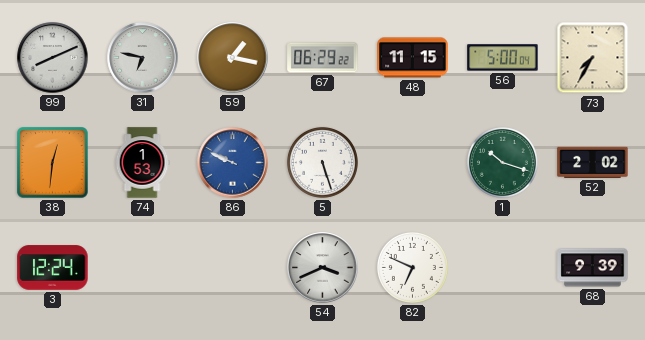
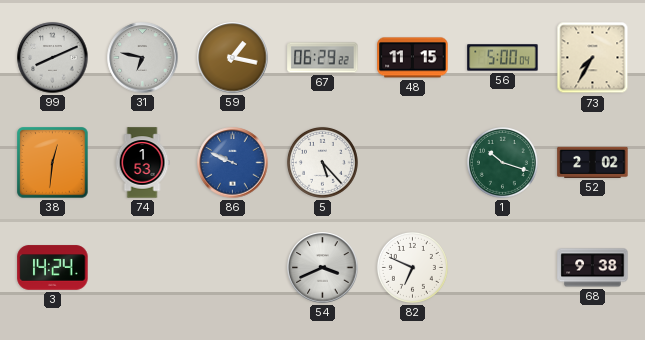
5: 5:27 -> 5:23
3: 12:24 -> 14:24
68: 9:39 -> 9:38
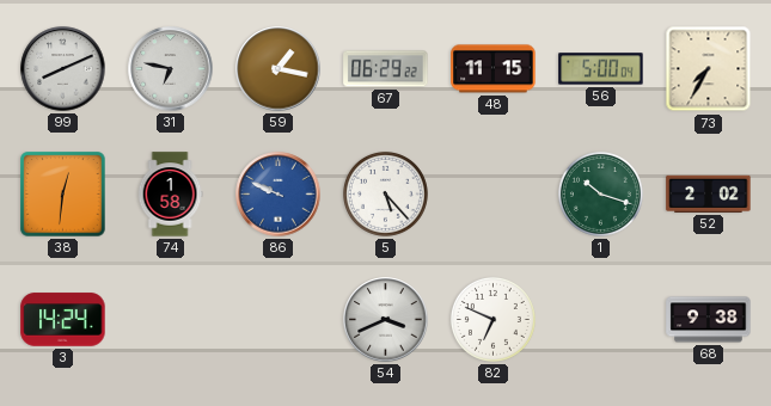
74: 1:53 -> 1:58
